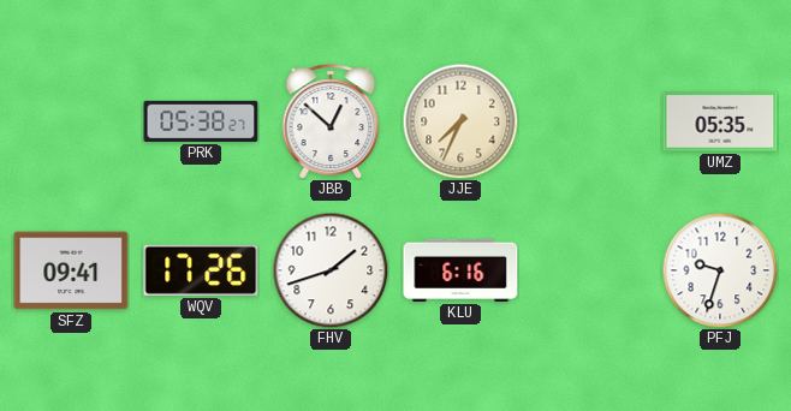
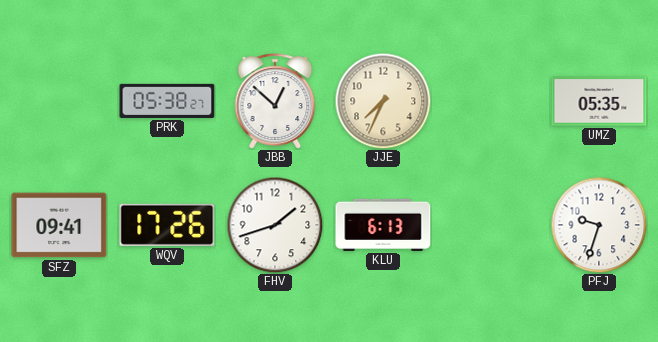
KLU: 6:16 -> 6:13
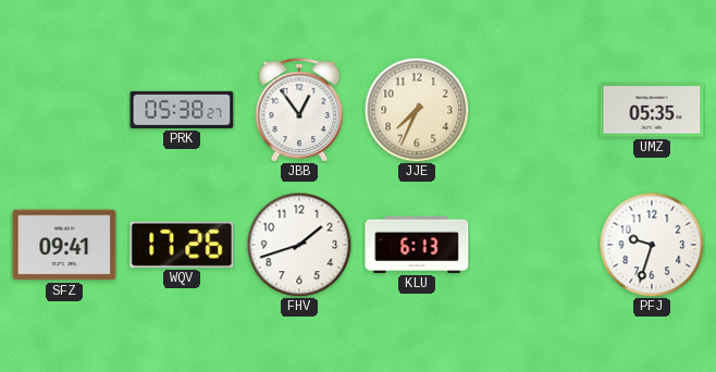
JBB: 12:52 -> 12:54
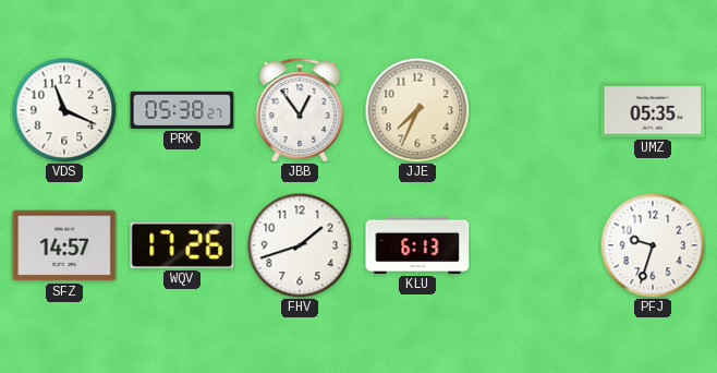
VDS: none -> 11:19
SFZ: 09:41 -> 14:57
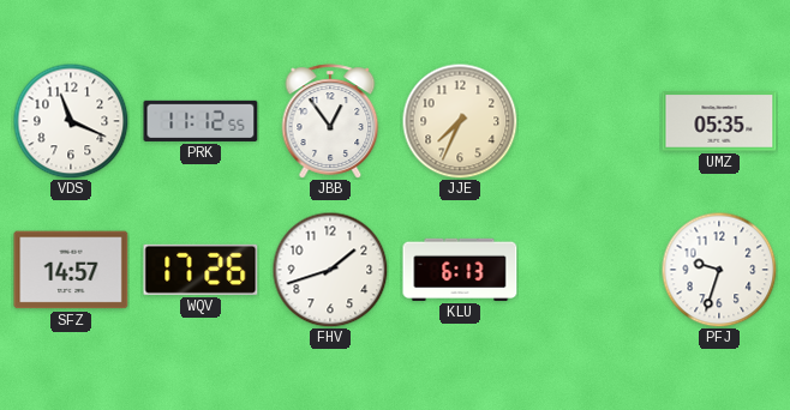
PRK: 05:38 -> 11:12
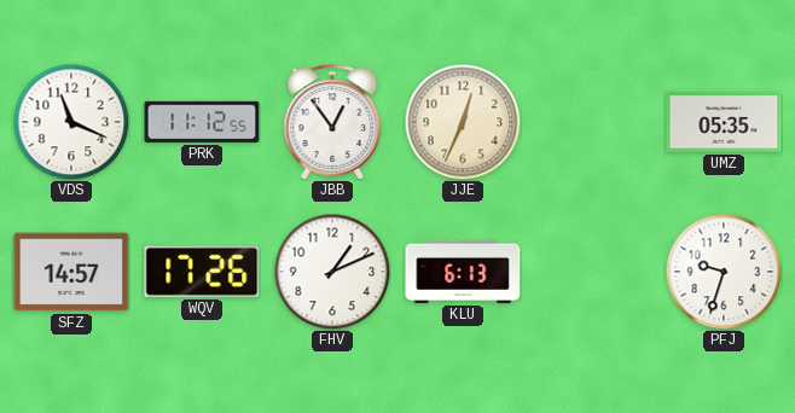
JJE: 7:34 -> 12:34
FHV: 1:42 -> 1:11
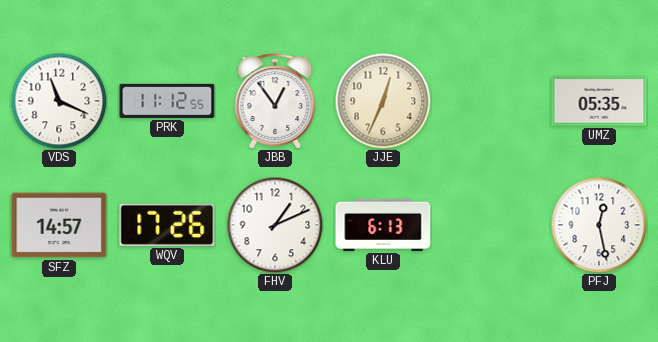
PFJ: 9:33 -> 12:28
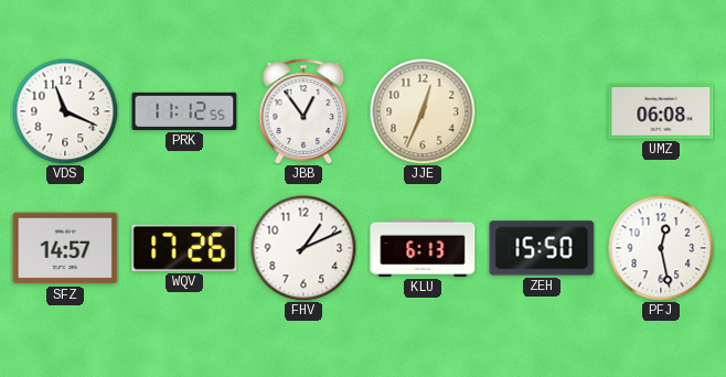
UMZ: 05:35 -> 06:08
ZEH: none -> 15:50
